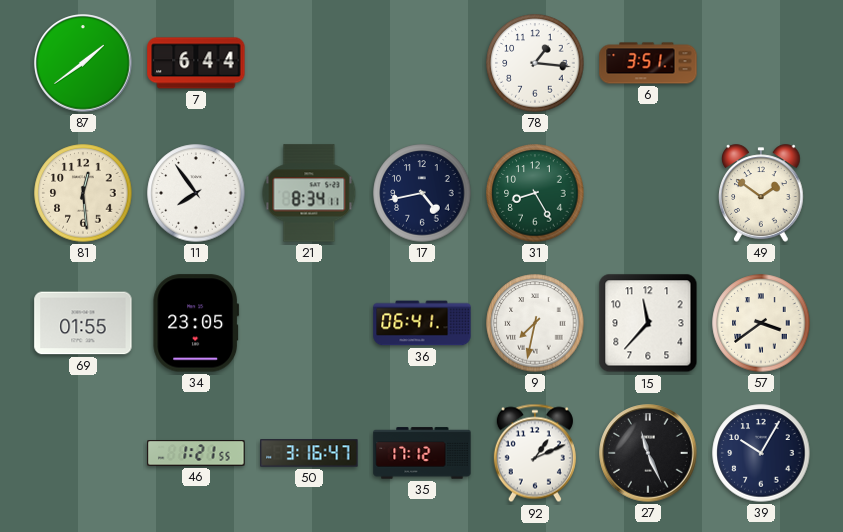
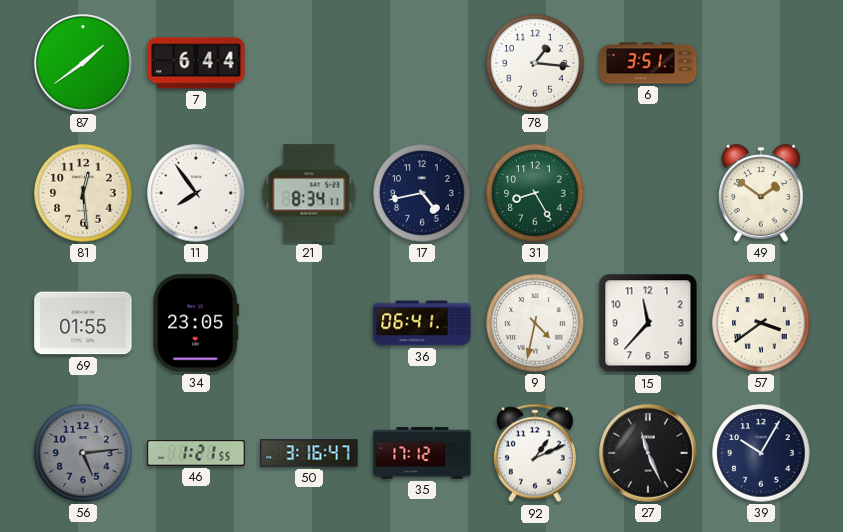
9: 7:32 -> 4:32
56: none -> 5:14
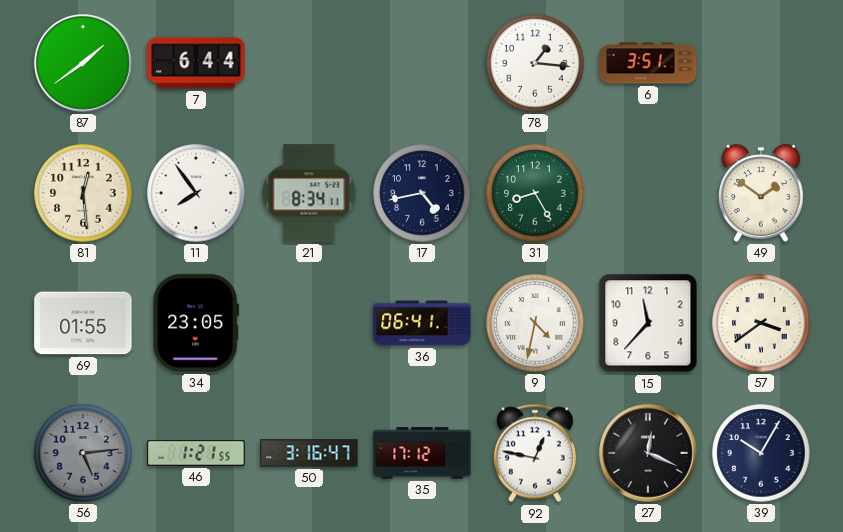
92: 1:11 -> 12:47
27: 11:26 -> 12:19
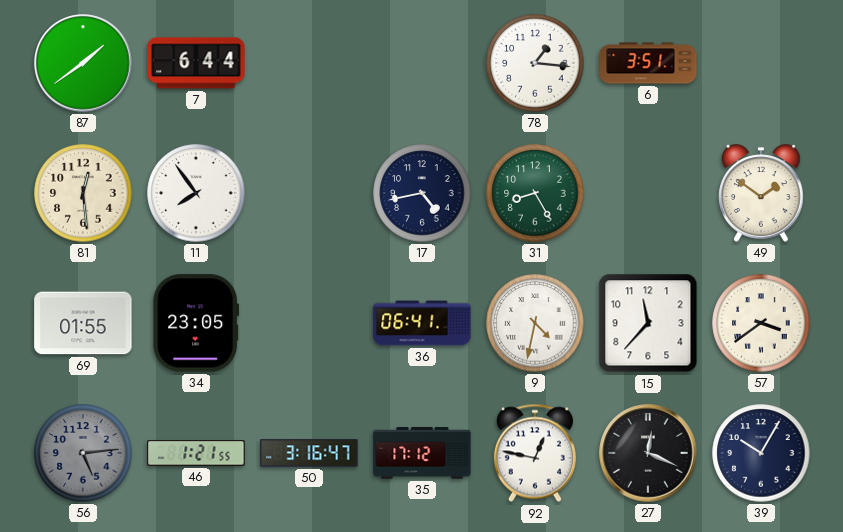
21: 8:34 -> none
